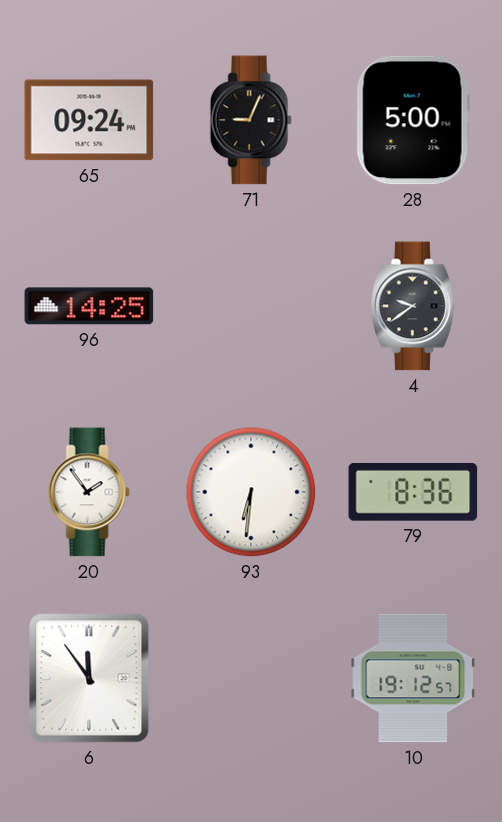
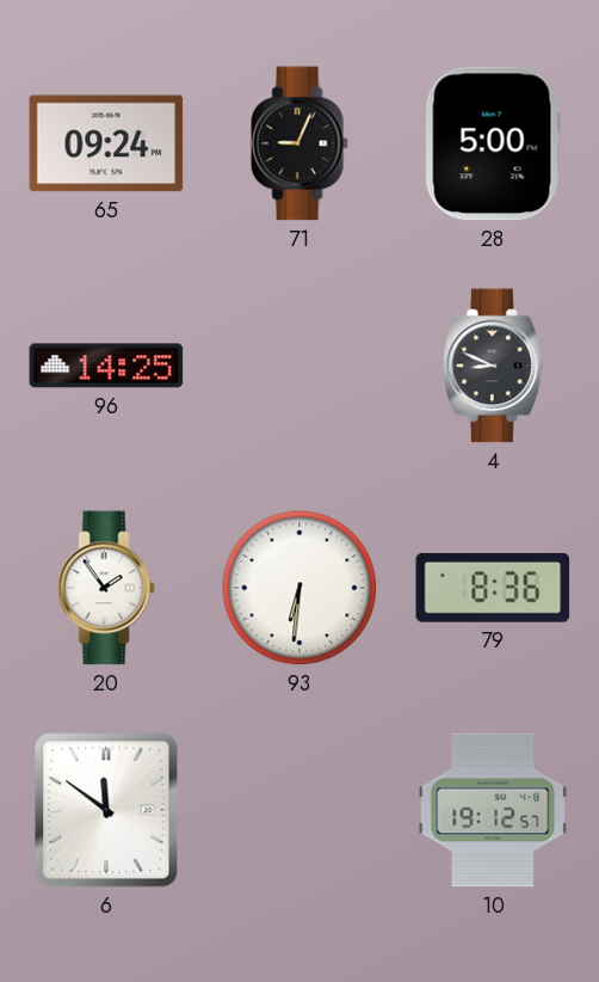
4: 9:39 -> 8:49
6: 11:54 -> 11:51
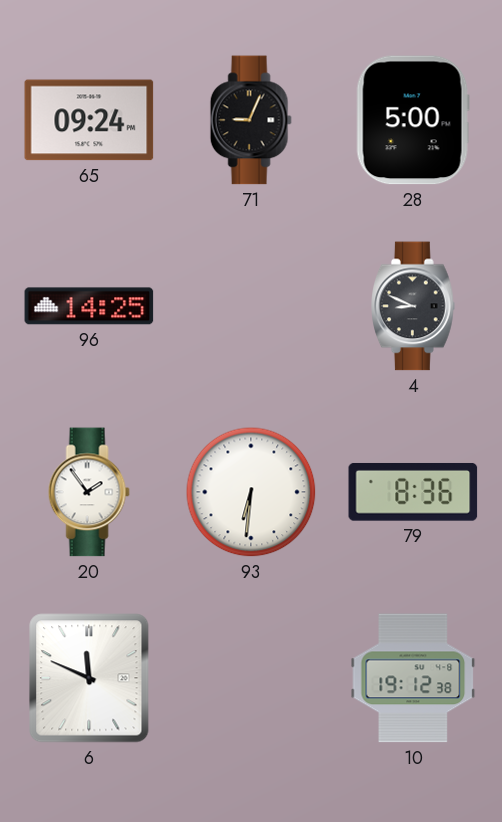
6: 11:51 -> 11:49
10: 19:12:57 -> 19:12:38
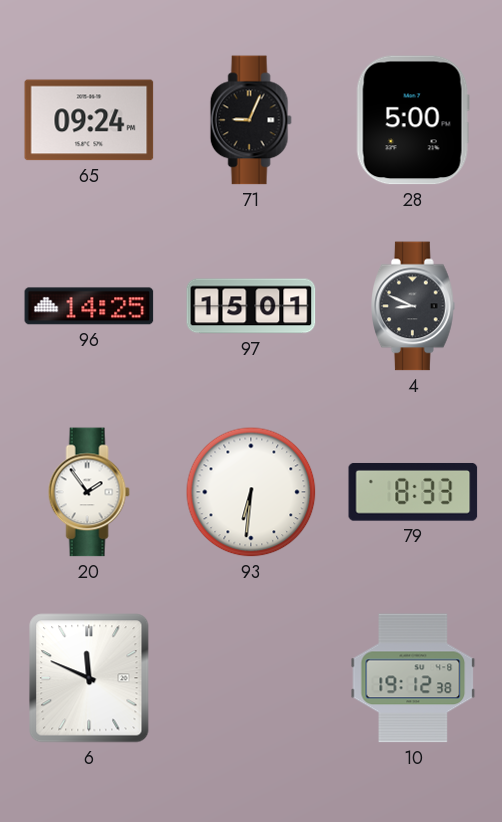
97: none -> 15:01
79: 8:36 -> 8:33
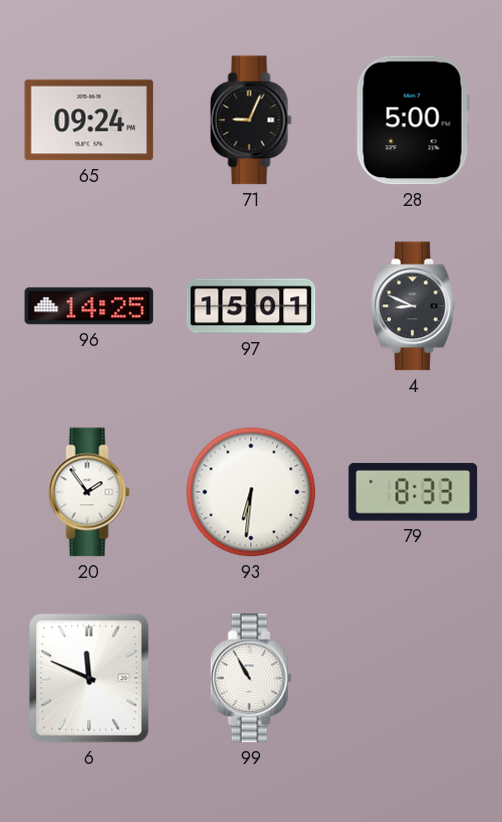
99: none -> 10:55
10: 19:12 -> none
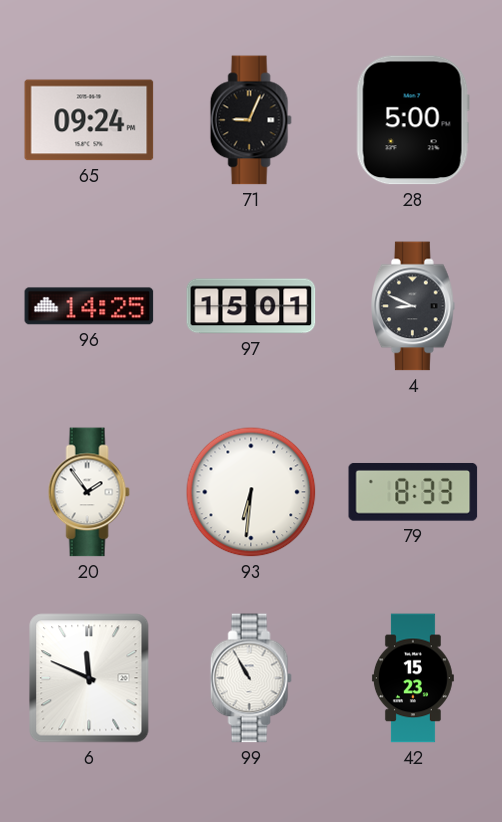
42: none -> 15:23
